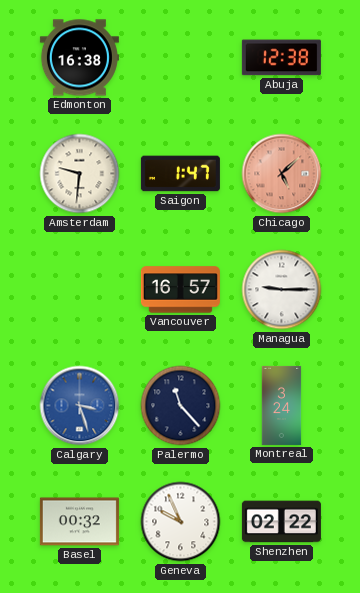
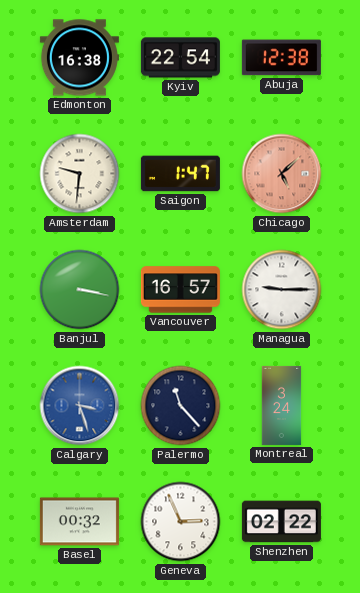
Kyiv: none -> 22:54
Banjul: none -> 3:17
Geneva: 9:56 -> 2:56
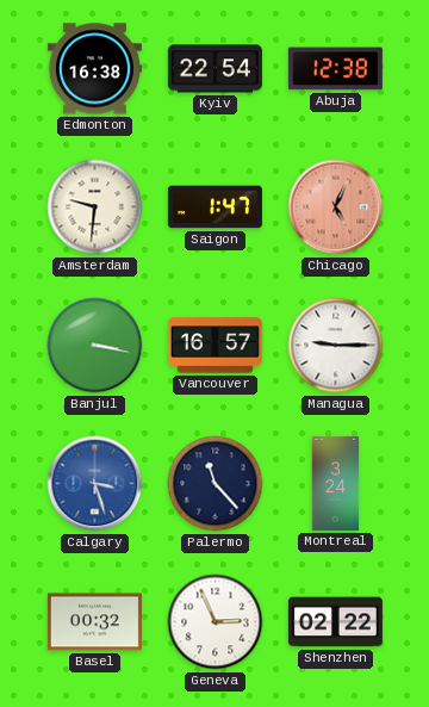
Chicago: 5:08 -> 5:04
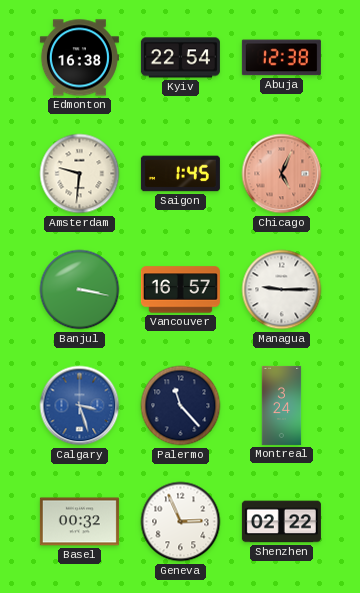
Saigon: 1:47 -> 1:45
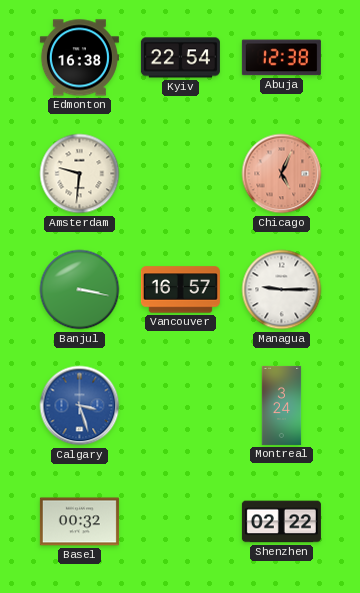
Saigon: 1:45 -> none
Palermo: 11:23 -> none
Geneva: 2:56 -> none
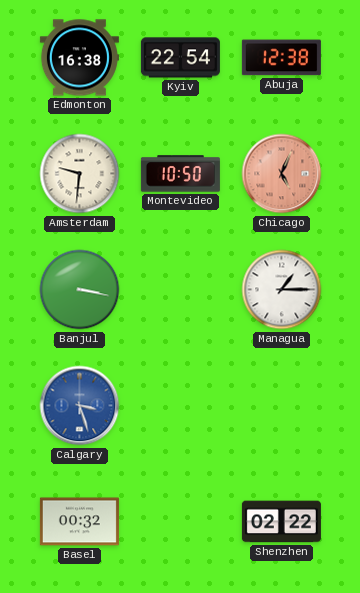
Montevideo: none -> 10:50
Vancouver: 16:57 -> none
Managua: 9:15 -> 1:15
Montreal: 3:24 -> none
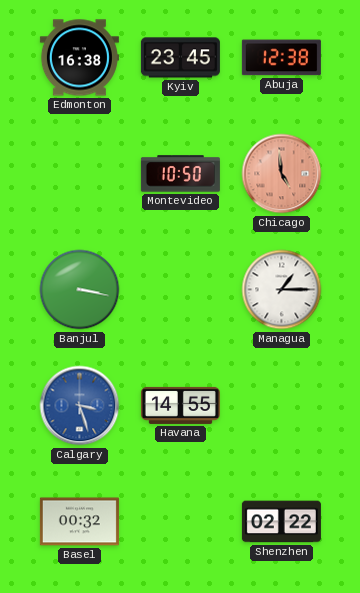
Kyiv: 22:54 -> 23:45
Amsterdam: 9:31 -> none
Chicago: 5:04 -> 4:59
Havana: none -> 14:55
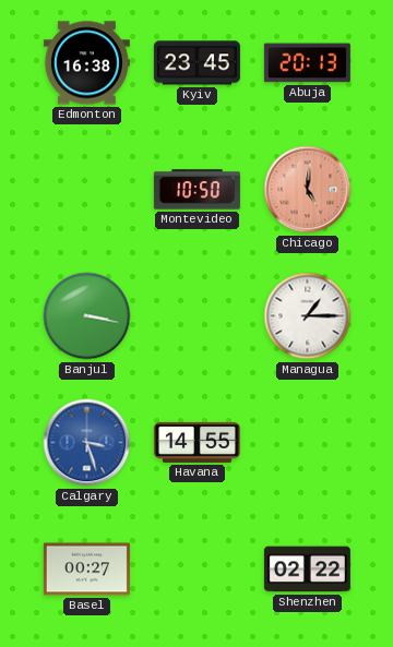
Abuja: 12:38 -> 20:13
Chicago: 4:59 -> 5:01
Basel: 00:32 -> 00:27
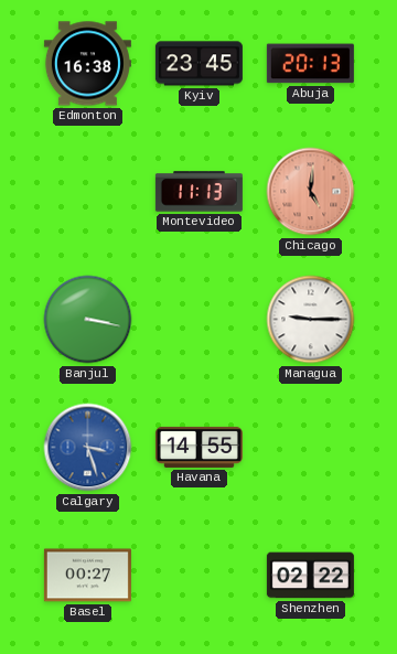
Montevideo: 10:50 -> 11:13
Managua: 1:15 -> 9:15
